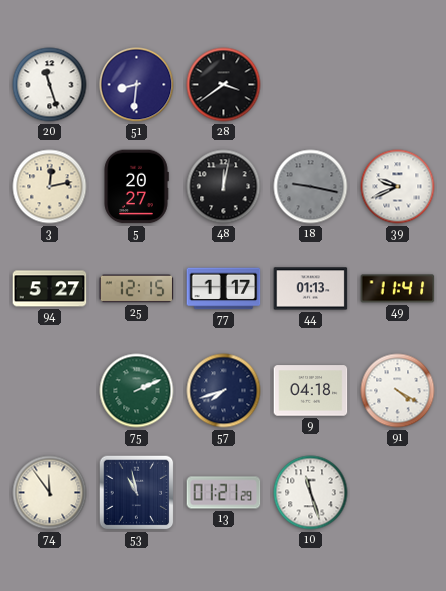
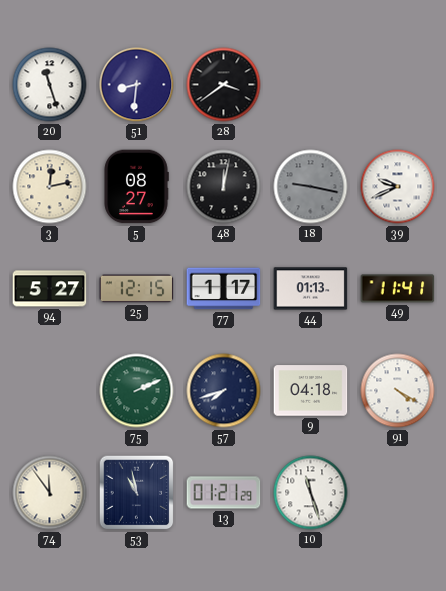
5: 20:27 -> 08:27
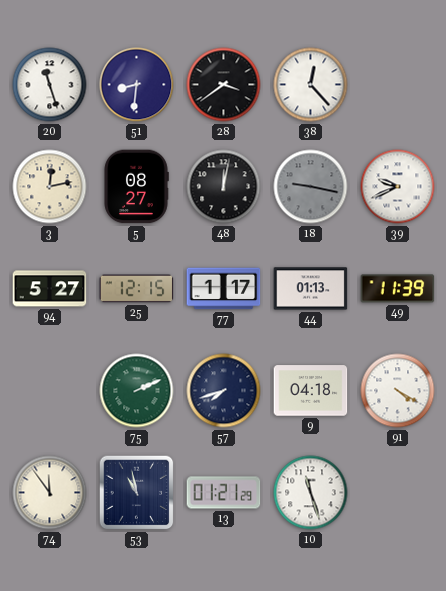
38: none -> 12:23
49: 11:41 -> 11:39
